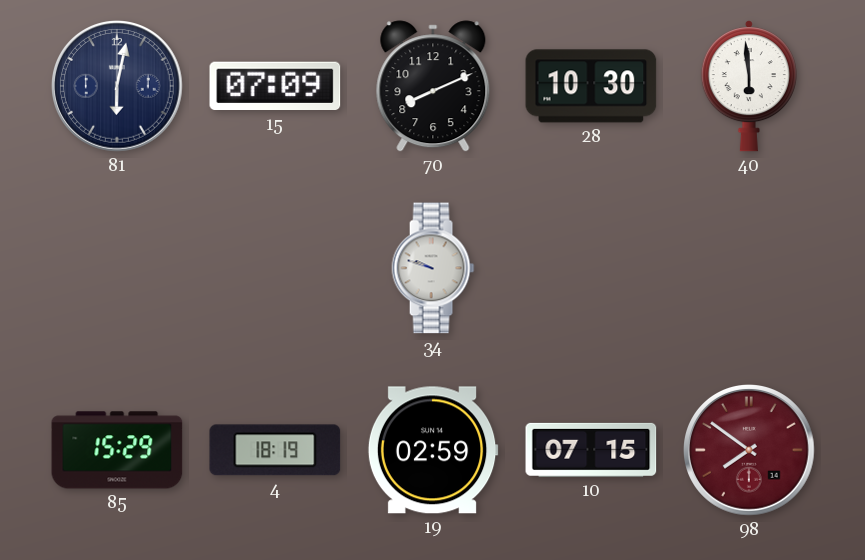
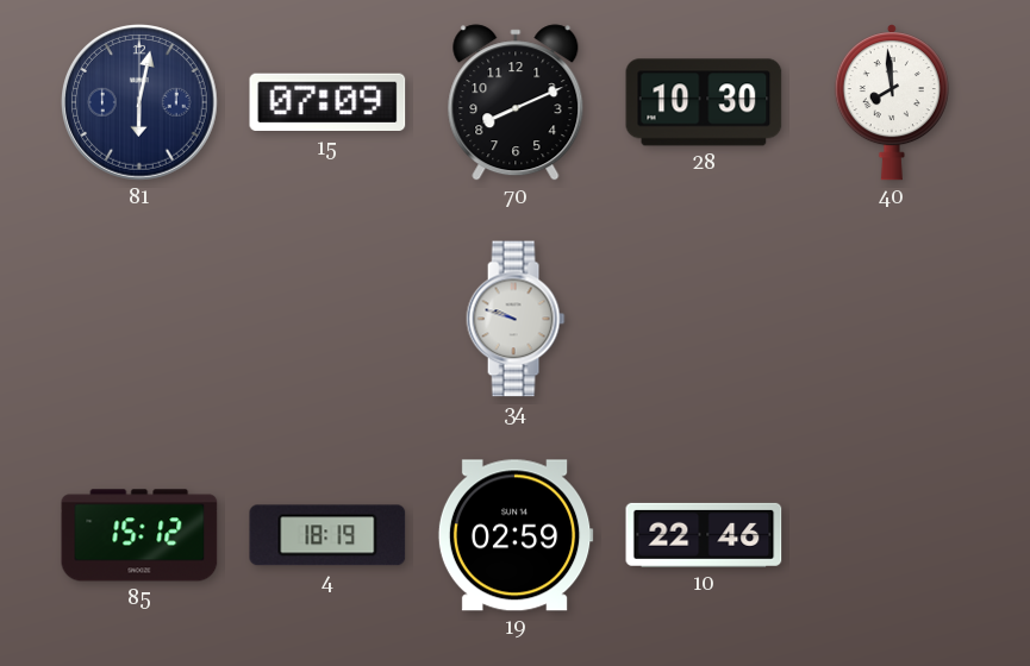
40: 5:59 -> 7:59
85: 15:29 -> 15:12
10: 07:15 -> 22:46
98: 7:51 -> none
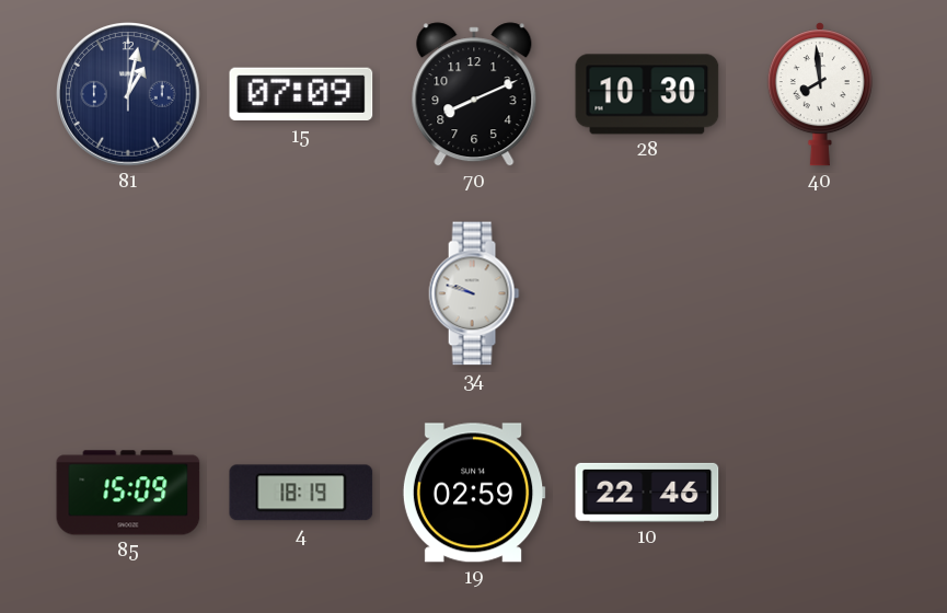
81: 6:02 -> 1:02
85: 15:12 -> 15:09
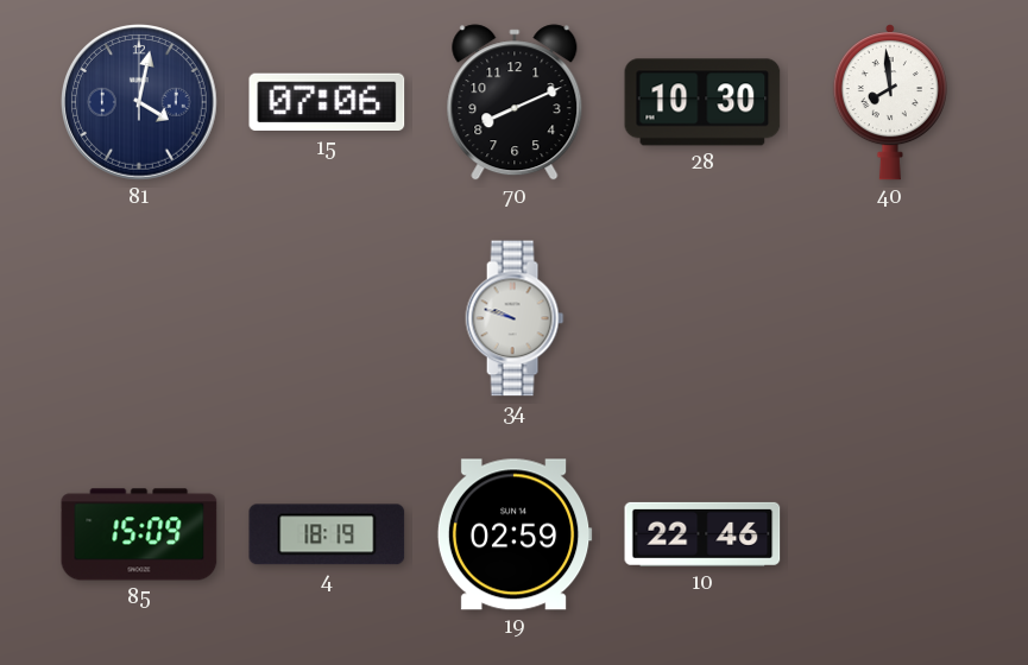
81: 1:02 -> 4:02
15: 07:09 -> 07:06
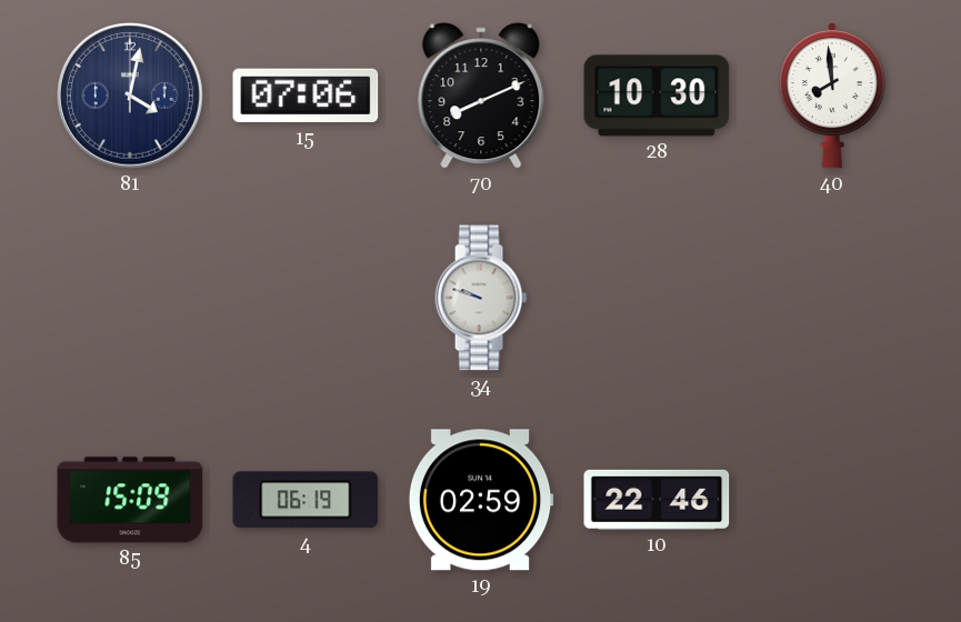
4: 18:19 -> 06:19
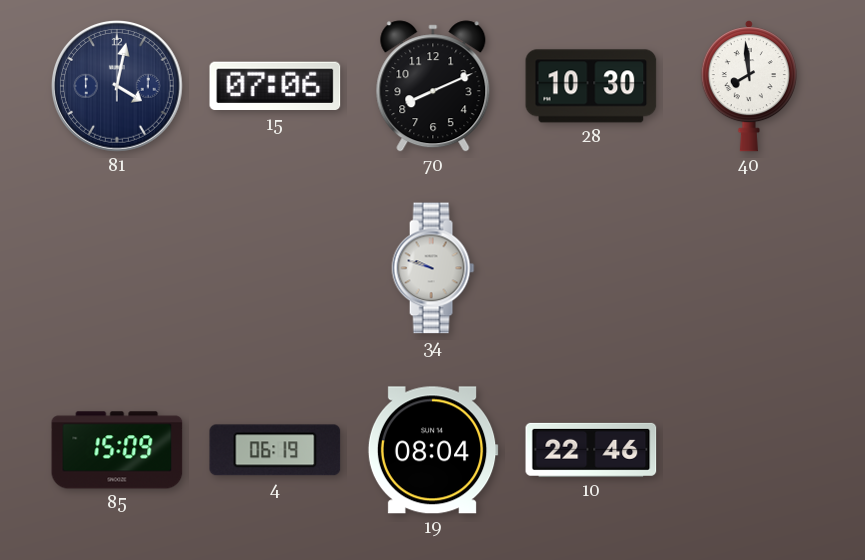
19: 02:59 -> 08:04
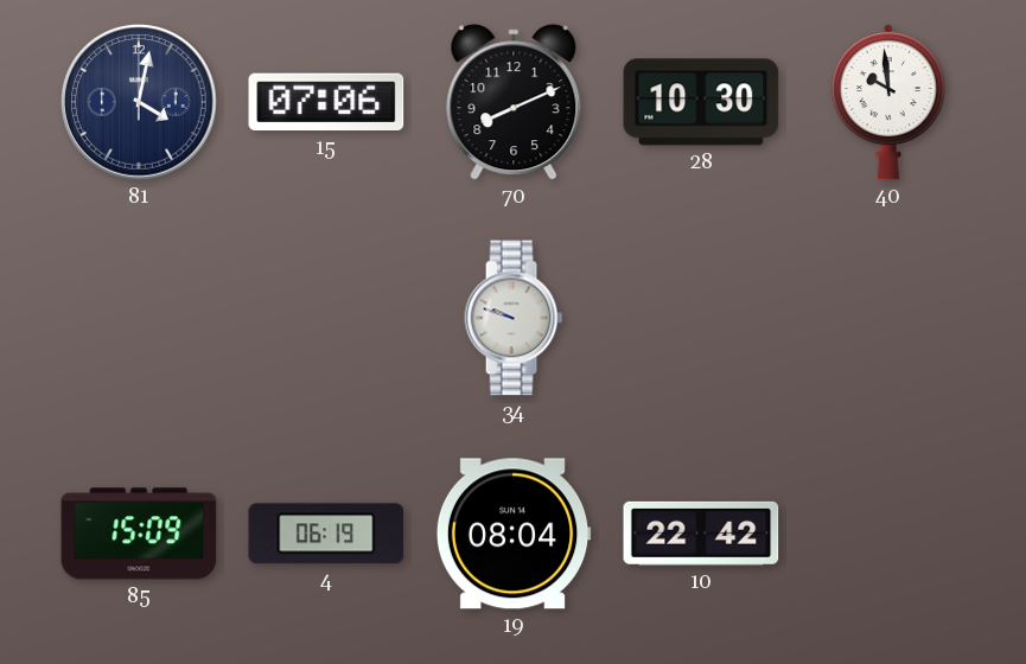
40: 7:59 -> 9:59
10: 22:46 -> 22:42
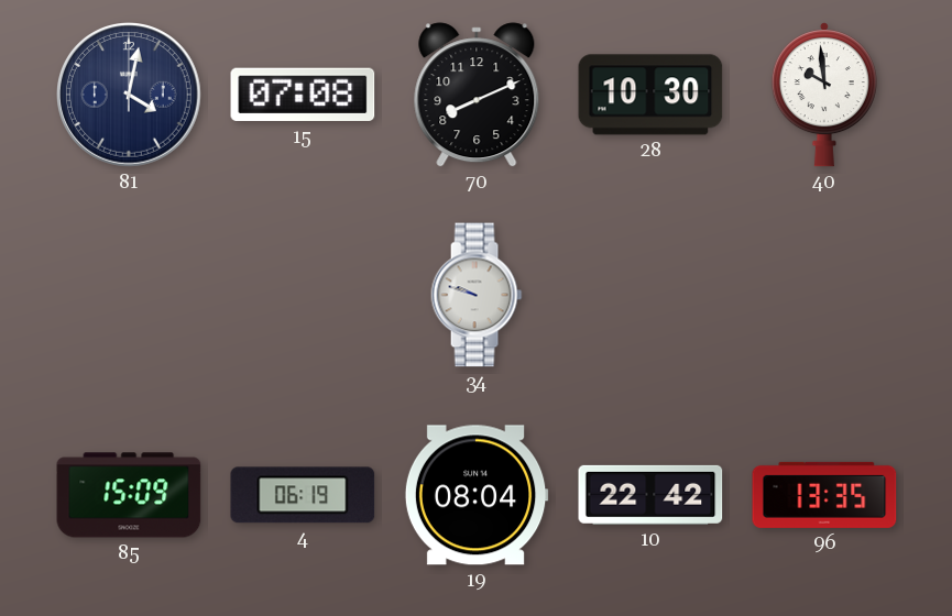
15: 07:06 -> 07:08
96: none -> 13:35
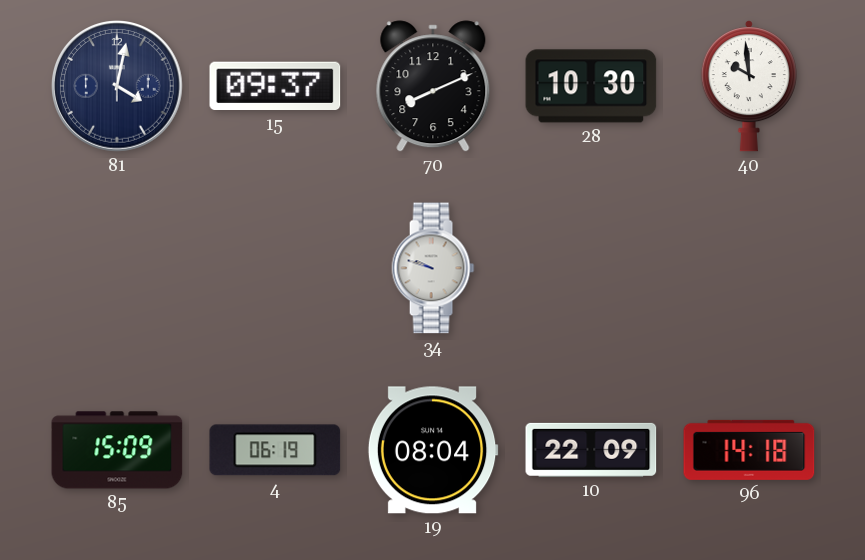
15: 07:08 -> 09:37
10: 22:42 -> 22:09
96: 13:35 -> 14:18
